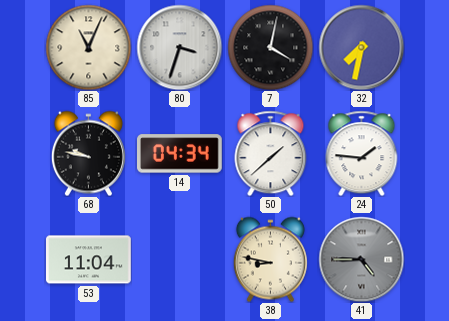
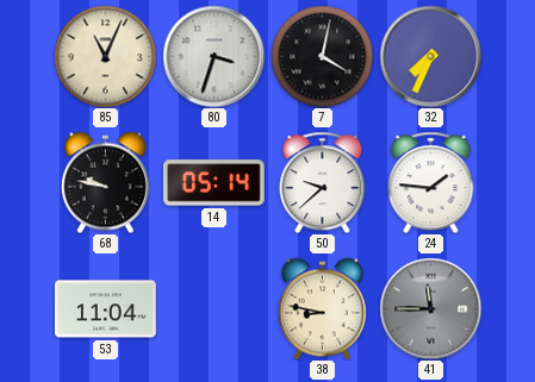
32: 7:32 -> 7:34
14: 04:34 -> 05:14
50: 1:38 -> 9:38
41: 4:45 -> 11:45
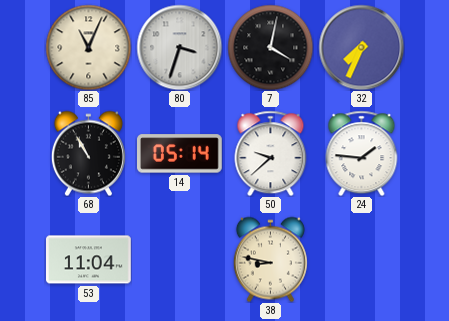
68: 9:47 -> 10:55
41: 11:45 -> none
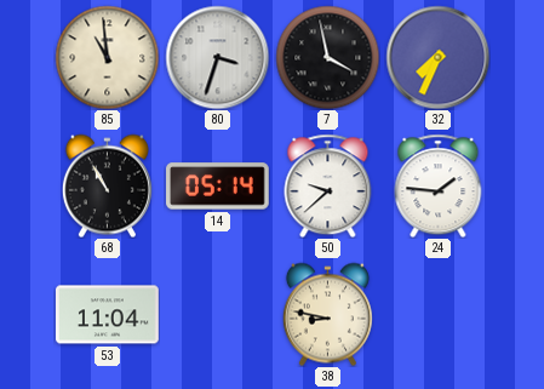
85: 11:04 -> 10:59
7: 4:02 -> 3:58
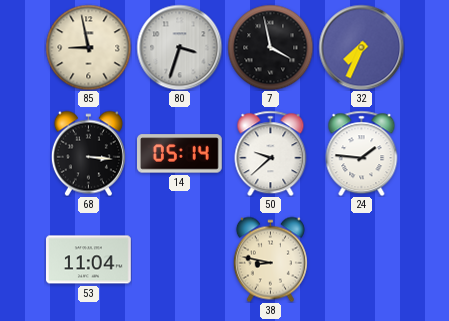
85: 10:59 -> 8:58
68: 10:55 -> 3:16
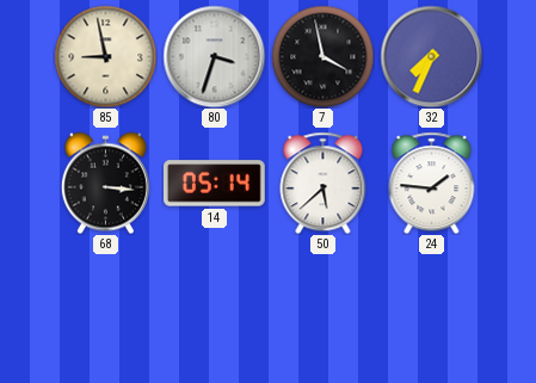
50: 9:38 -> 5:38
53: 11:04 -> none
38: 8:47 -> none
